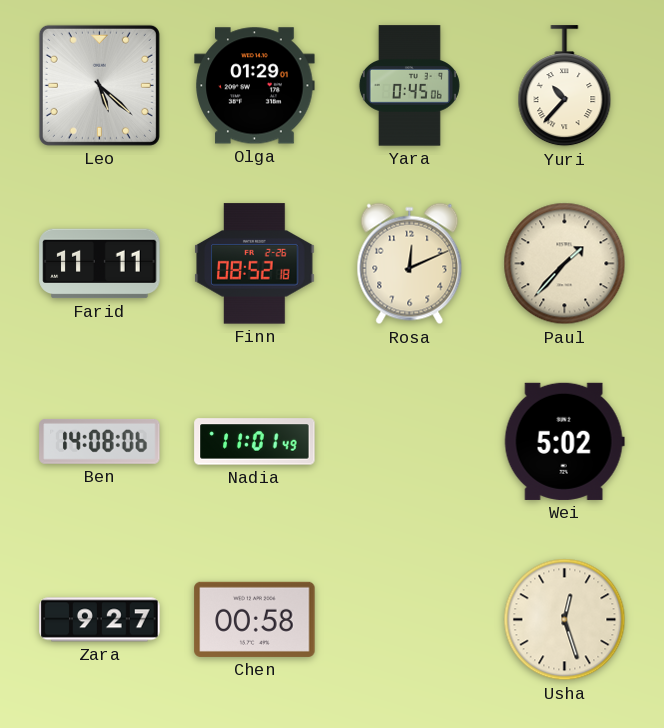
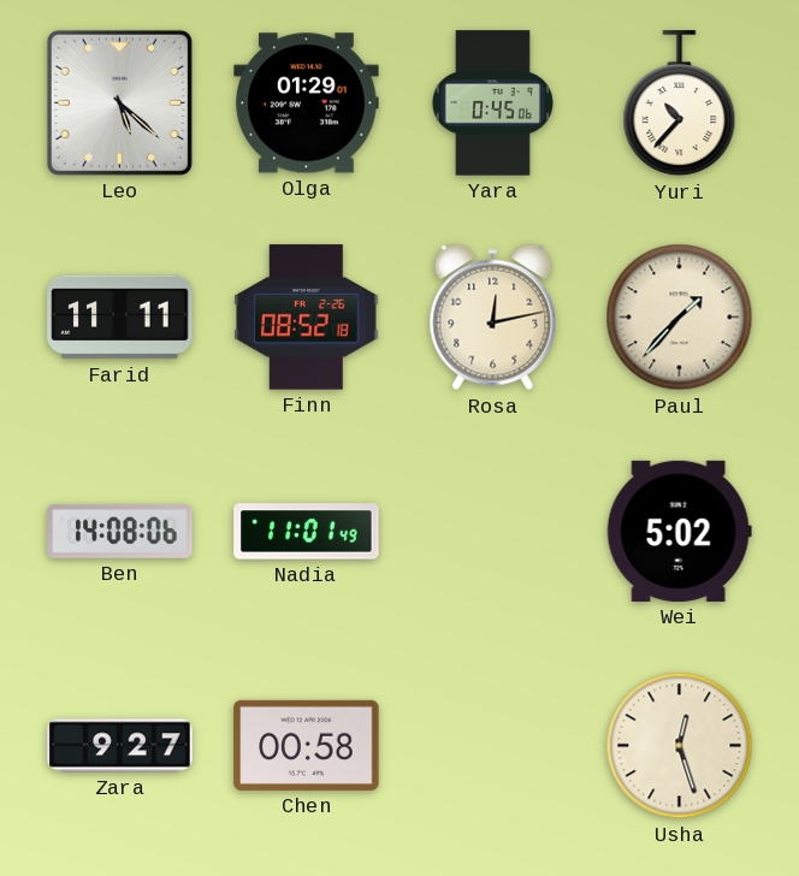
Rosa: 12:11 -> 12:13
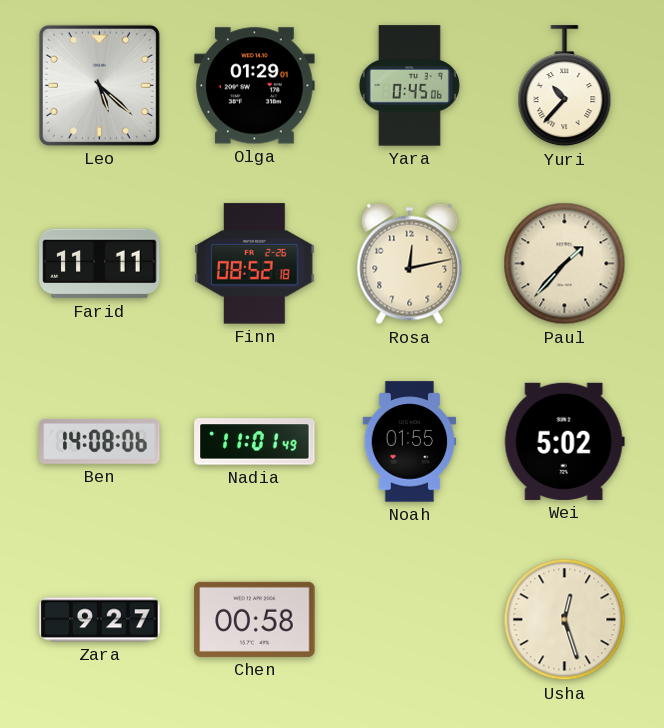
Noah: none -> 01:55
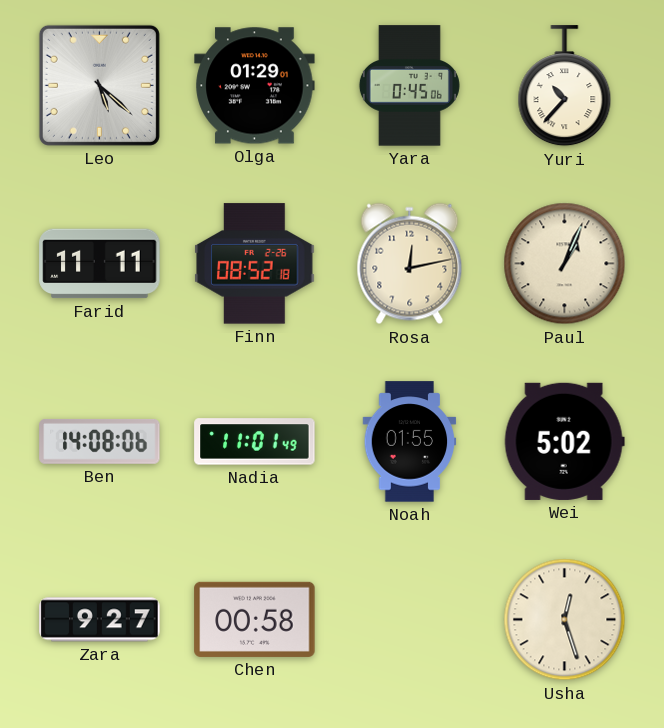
Paul: 1:37 -> 1:04
